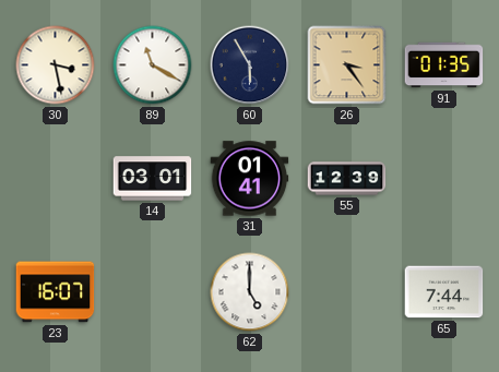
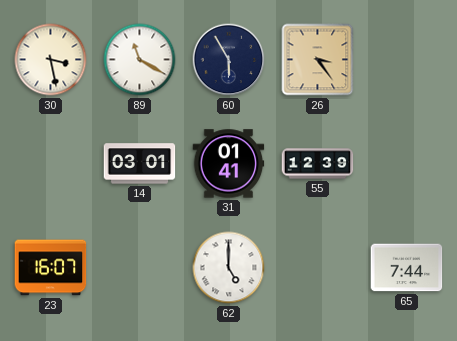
91: 01:35 -> none
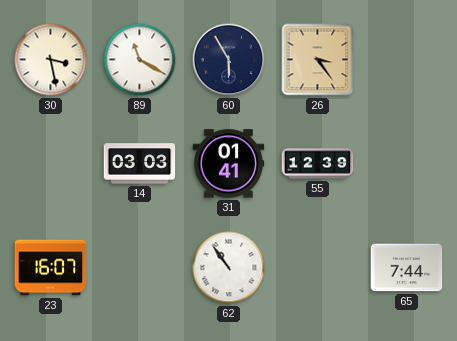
14: 03:01 -> 03:03
62: 5:00 -> 10:54
